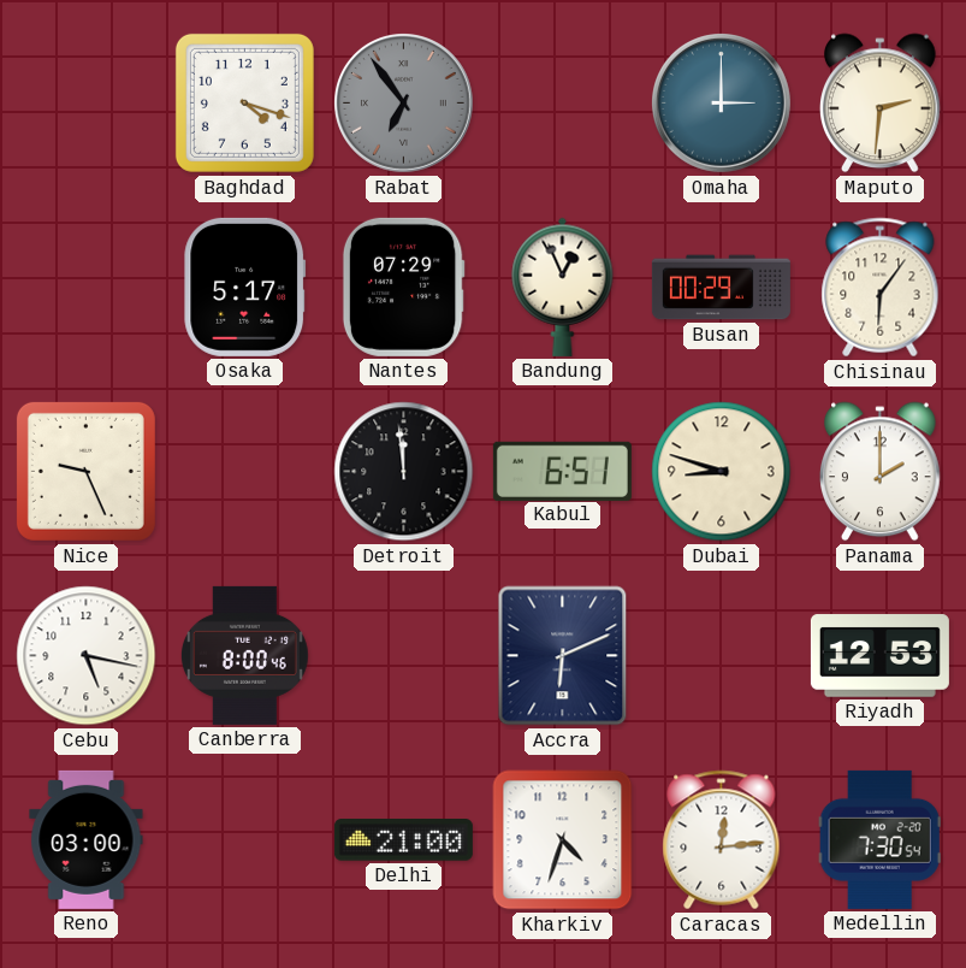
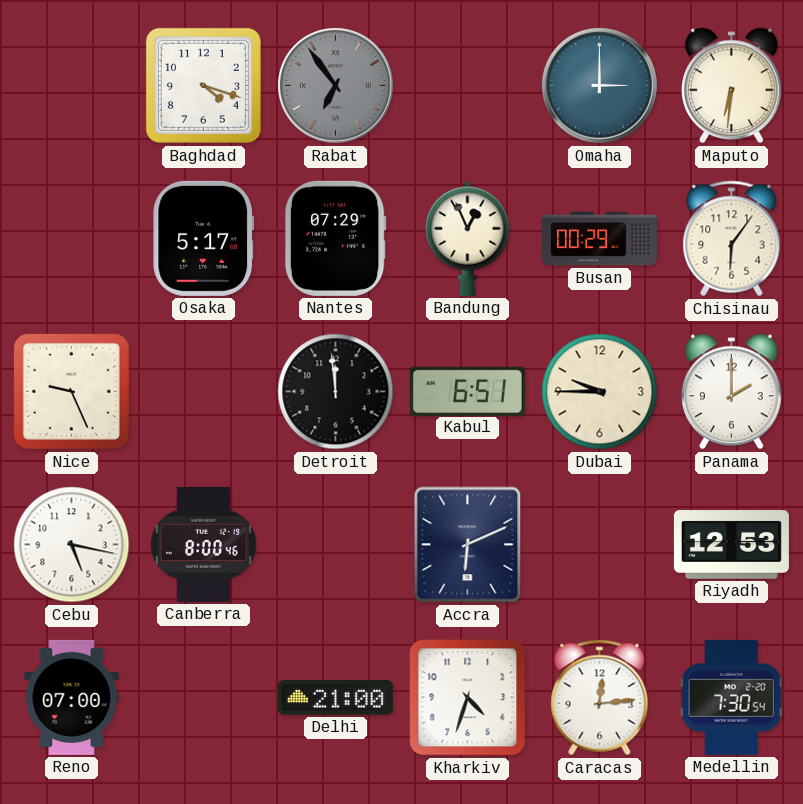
Maputo: 2:31 -> 6:31
Dubai: 8:48 -> 9:45
Reno: 03:00 -> 07:00
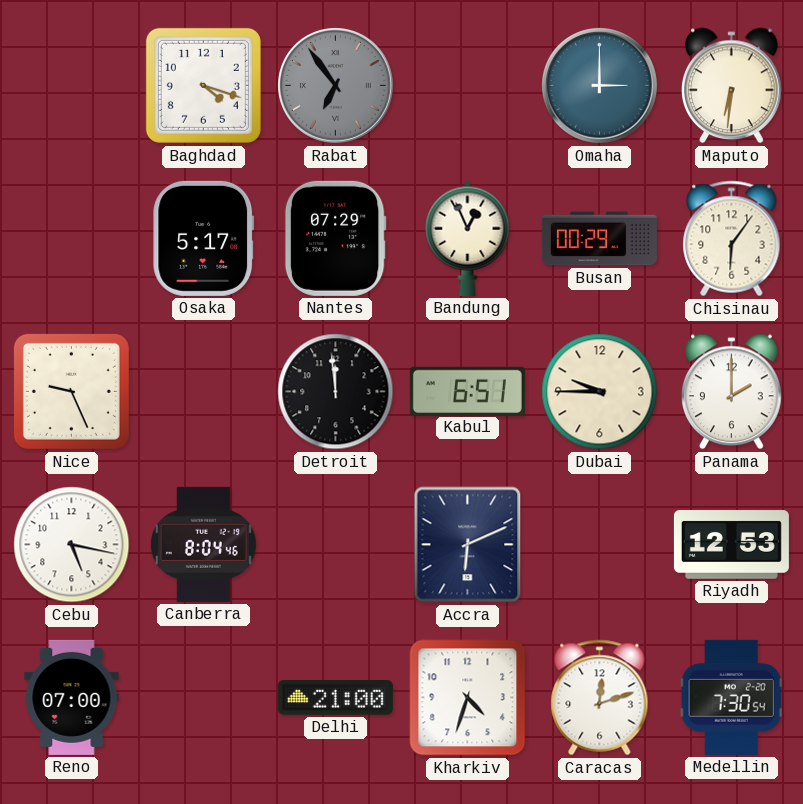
Canberra: 8:00 -> 8:04
Caracas: 12:14 -> 12:12
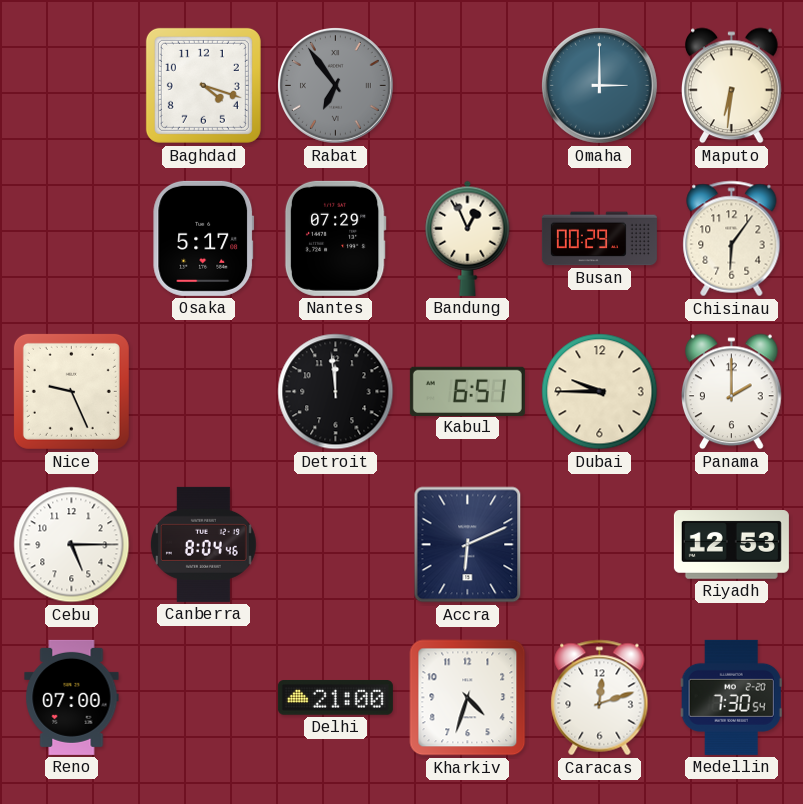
Cebu: 5:17 -> 5:15
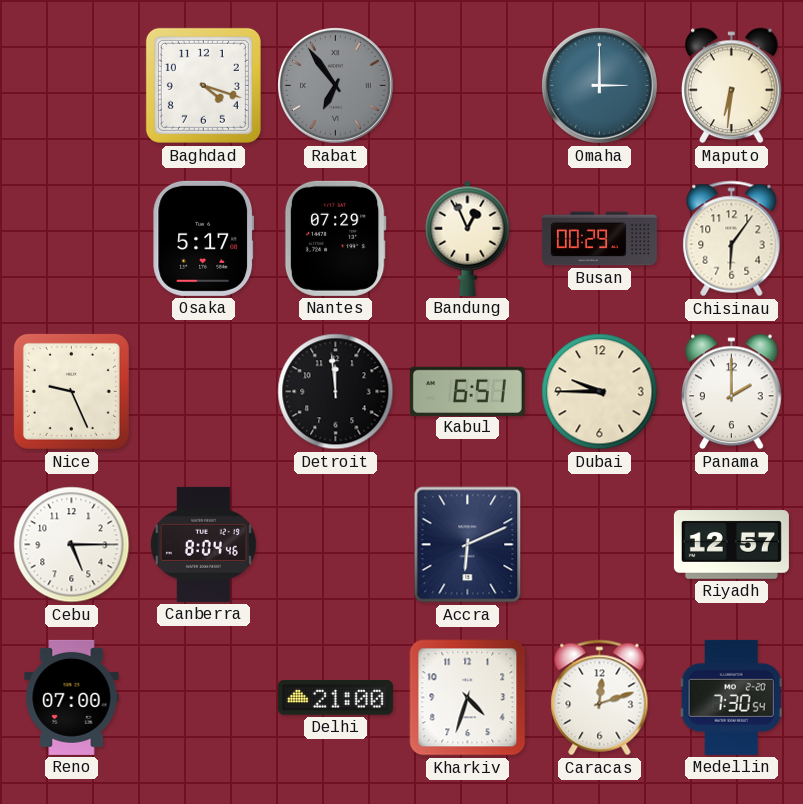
Riyadh: 12:53 -> 12:57
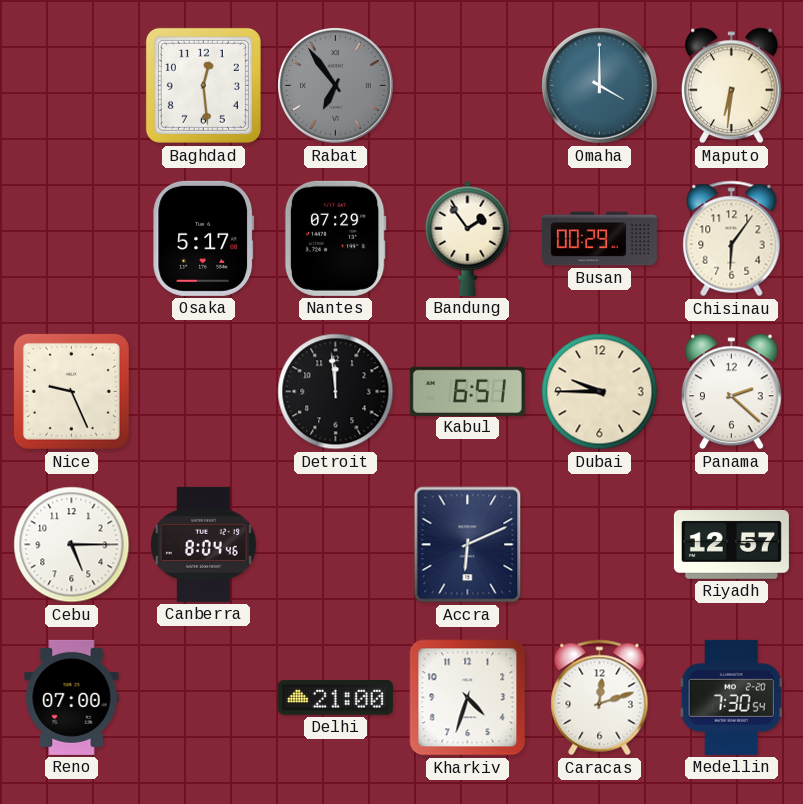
Baghdad: 4:18 -> 12:29
Omaha: 3:00 -> 4:00
Bandung: 12:56 -> 1:54
Panama: 2:00 -> 2:22
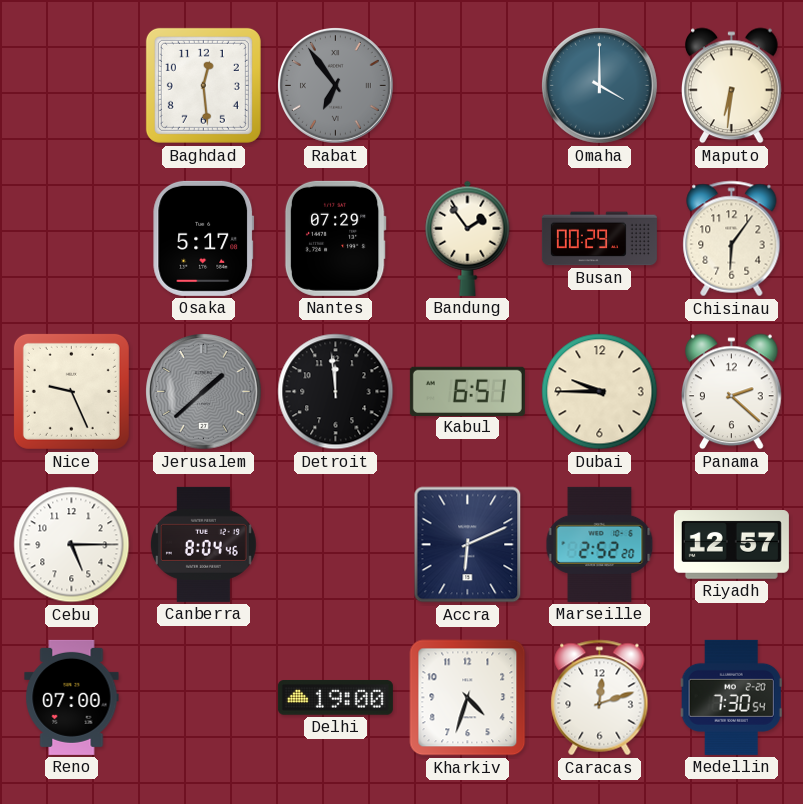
Jerusalem: none -> 1:38
Marseille: none -> 2:52
Delhi: 21:00 -> 19:00
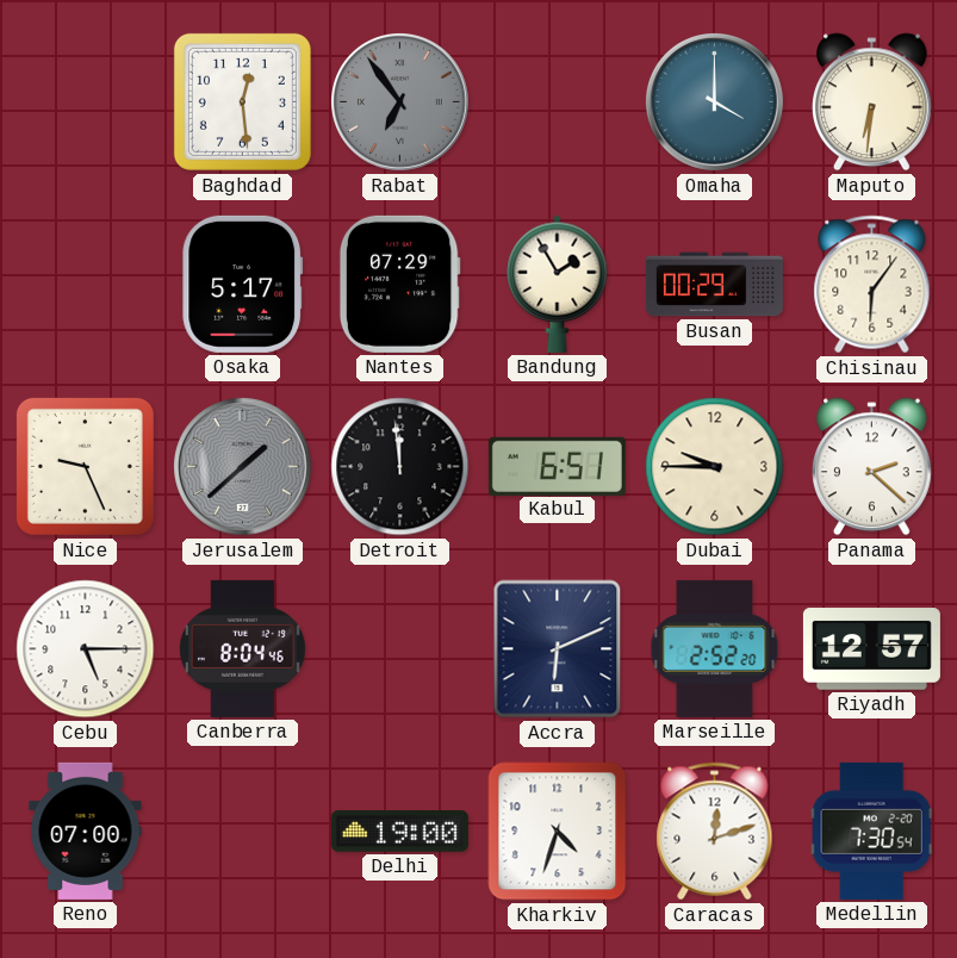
Bandung: 1:54 -> 1:55
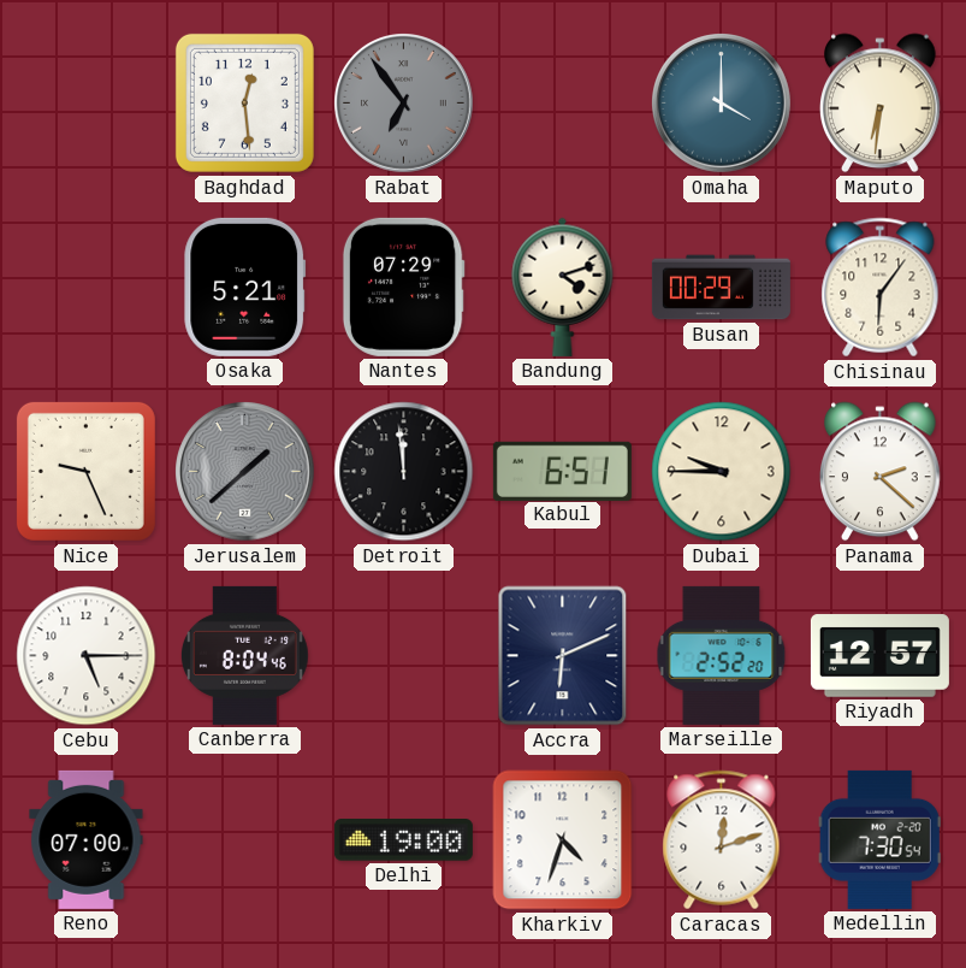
Osaka: 5:17 -> 5:21
Bandung: 1:55 -> 4:12
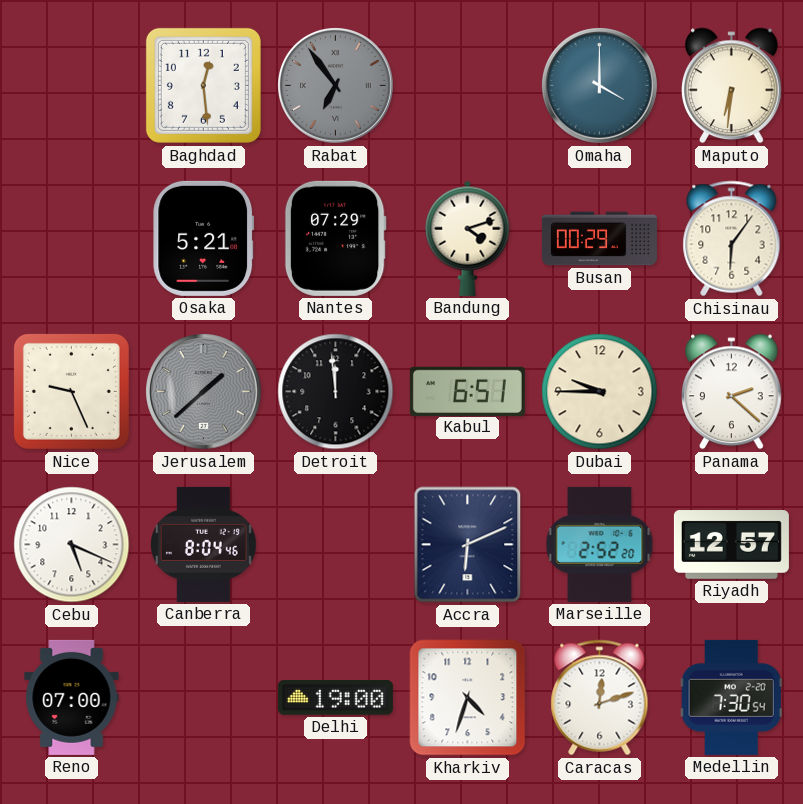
Cebu: 5:15 -> 5:19
